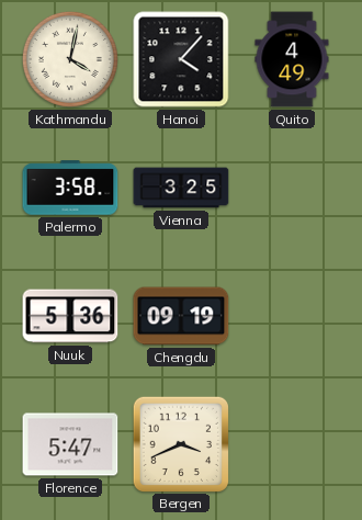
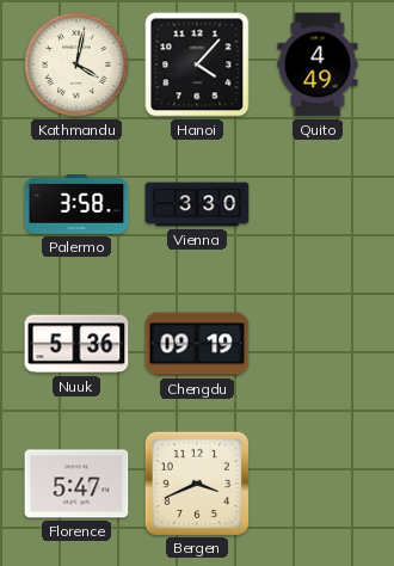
Vienna: 3:25 -> 3:30
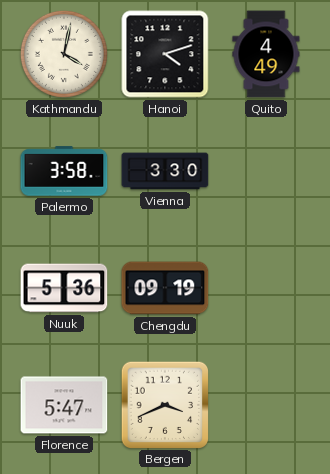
Hanoi: 4:07 -> 4:12
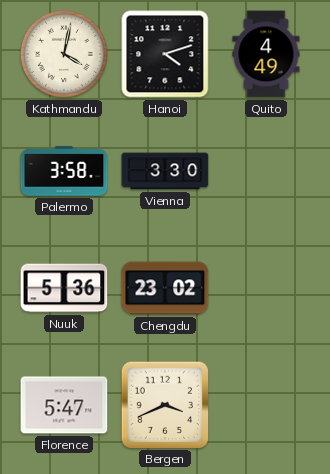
Chengdu: 09:19 -> 23:02
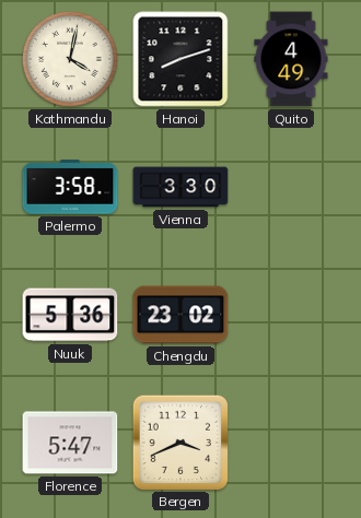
Hanoi: 4:12 -> 8:12
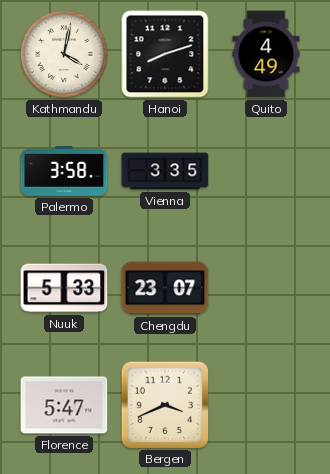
Vienna: 3:30 -> 3:35
Nuuk: 5:36 -> 5:33
Chengdu: 23:02 -> 23:07
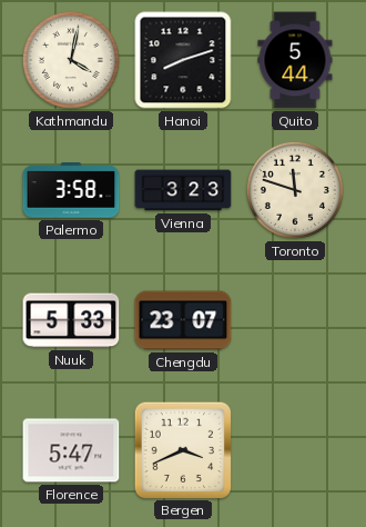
Quito: 4:49 -> 5:44
Vienna: 3:35 -> 3:23
Toronto: none -> 11:48
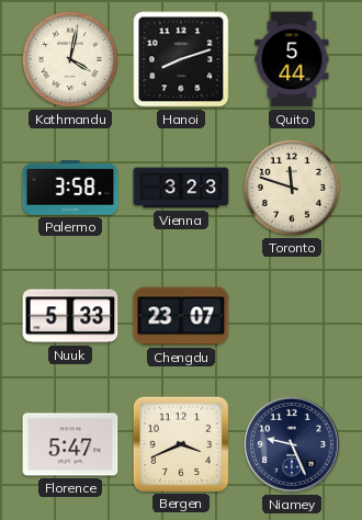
Niamey: none -> 9:26
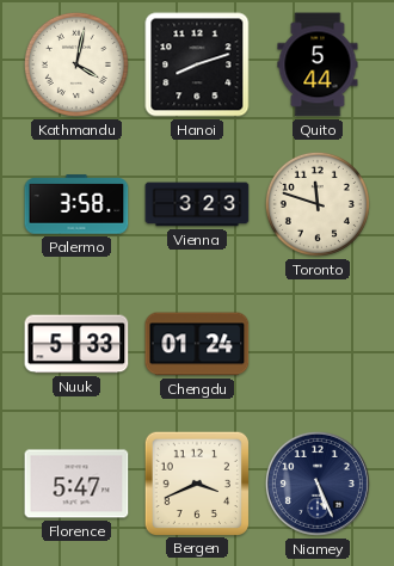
Chengdu: 23:07 -> 01:24
Niamey: 9:26 -> 5:26
